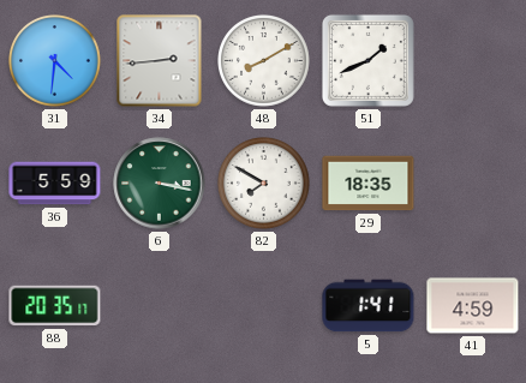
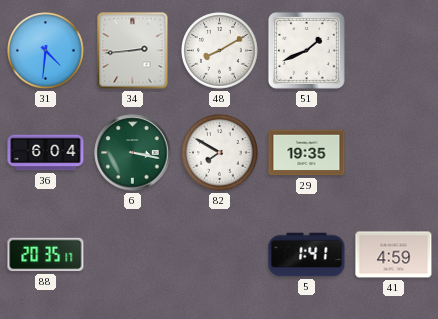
36: 5:59 -> 6:04
29: 18:35 -> 19:35
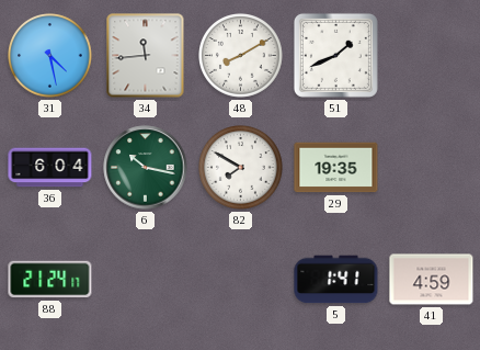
31: 4:31 -> 4:28
34: 2:44 -> 11:44
6: 3:17 -> 10:17
88: 20:35 -> 21:24
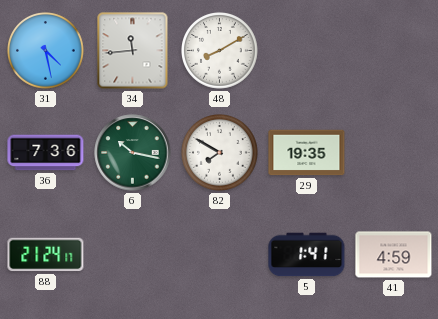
51: 1:41 -> none
36: 6:04 -> 7:36
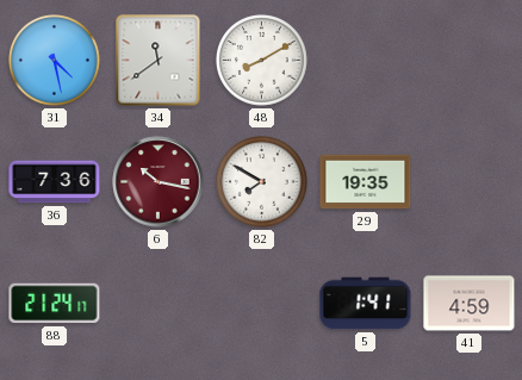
34: 11:44 -> 11:39
6 dial: green -> burgundy
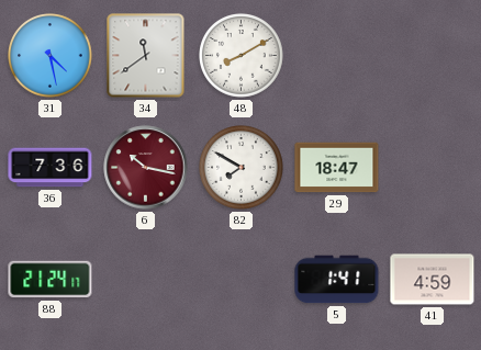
29: 19:35 -> 18:47
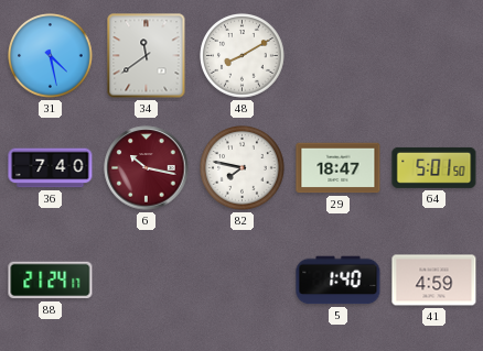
36: 7:36 -> 7:40
82: 7:50 -> 7:47
64: none -> 5:01
5: 1:41 -> 1:40
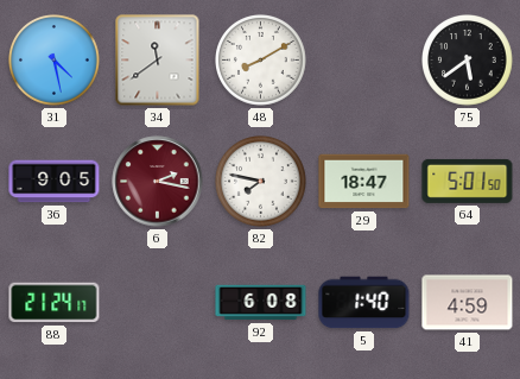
75: none -> 5:39
36: 7:40 -> 9:05
6: 10:17 -> 2:17
92: none -> 6:08
